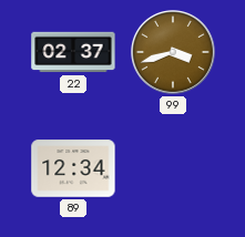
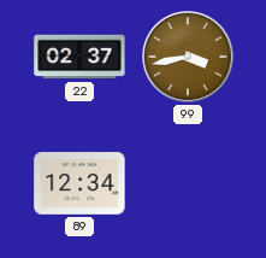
99: 3:42 -> 3:43
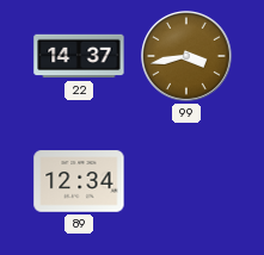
22: 02:37 -> 14:37
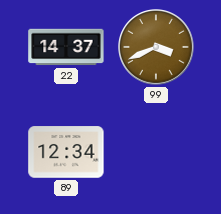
99: 3:43 -> 3:41
